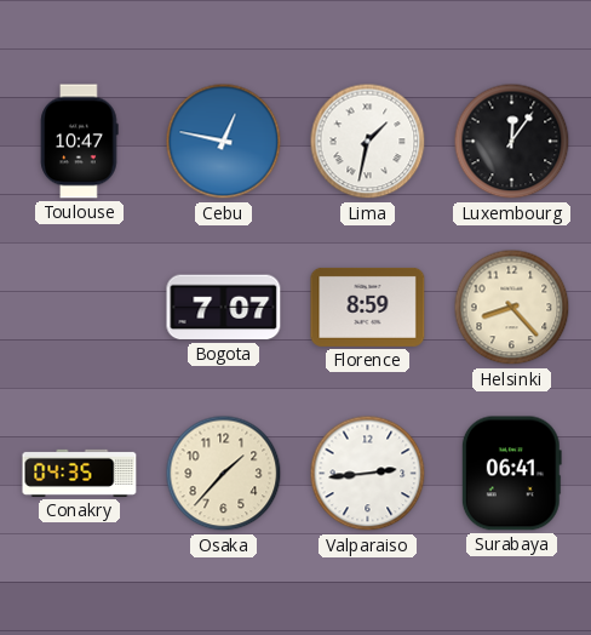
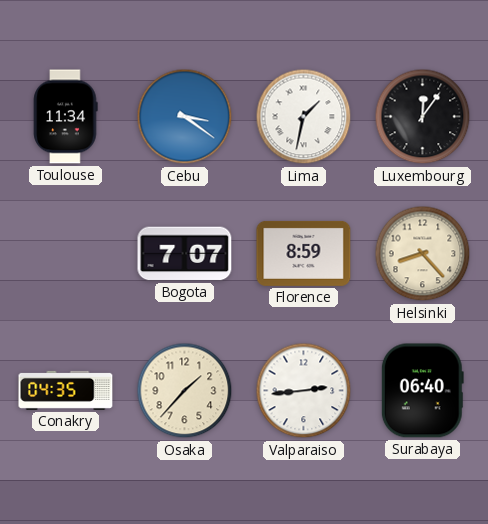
Toulouse: 10:47 -> 11:34
Cebu: 12:47 -> 3:21
Surabaya: 06:41 -> 06:40
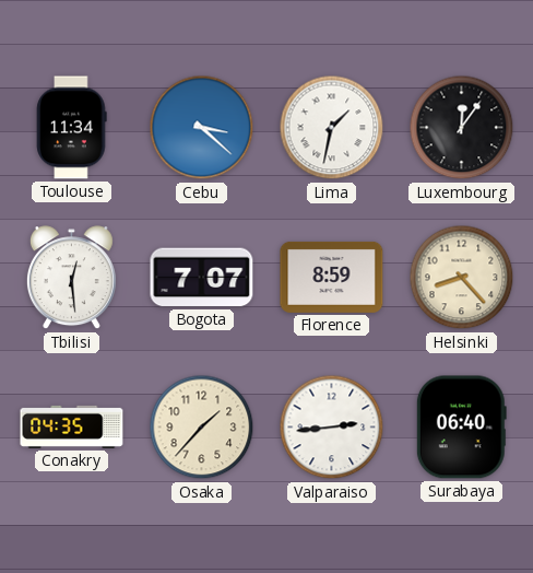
Cebu: 3:21 -> 3:22
Tbilisi: none -> 12:29
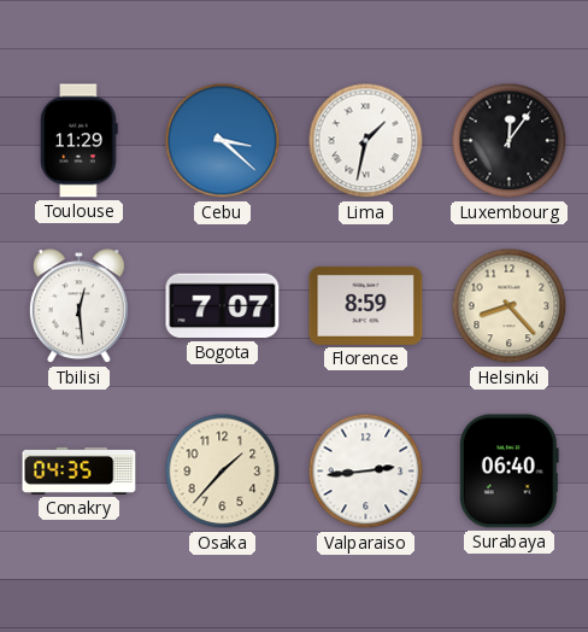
Toulouse: 11:34 -> 11:29
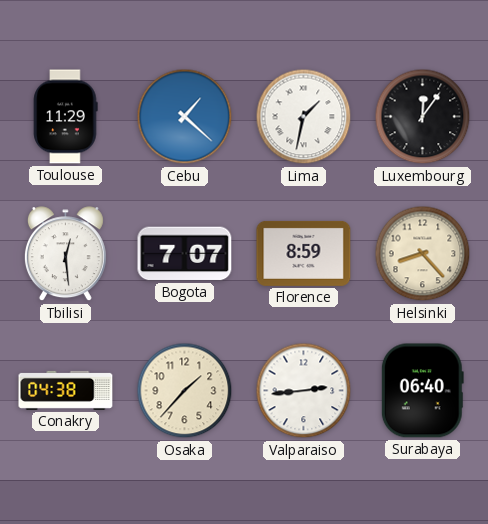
Cebu: 3:22 -> 1:22
Conakry: 04:35 -> 04:38
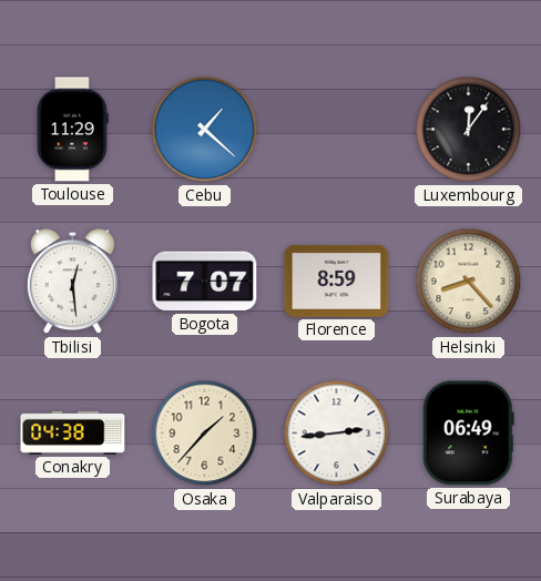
Lima: 1:32 -> none
Surabaya: 06:40 -> 06:49
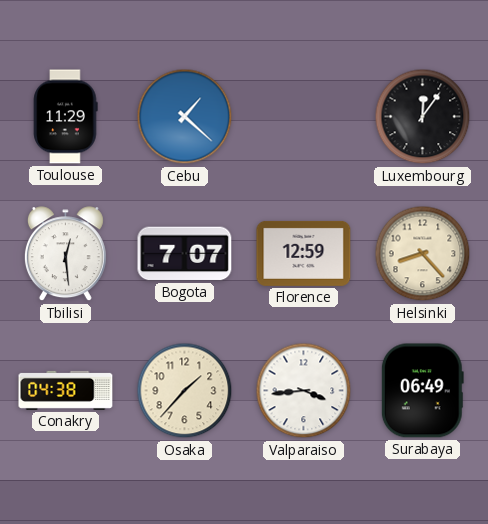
Florence: 8:59 -> 12:59
Valparaiso: 2:44 -> 3:44
